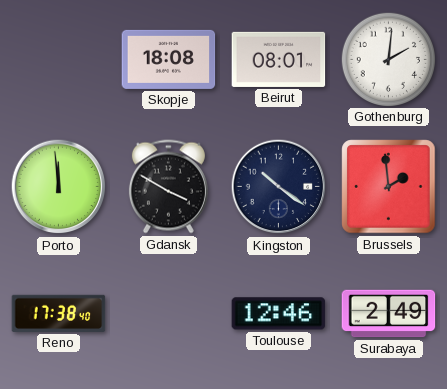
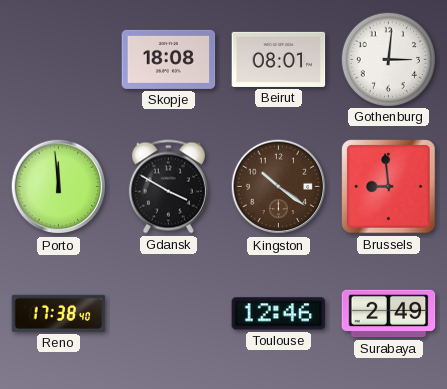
Gothenburg: 2:01 -> 3:01
Kingston dial: navy -> brown
Brussels: 1:59 -> 8:59
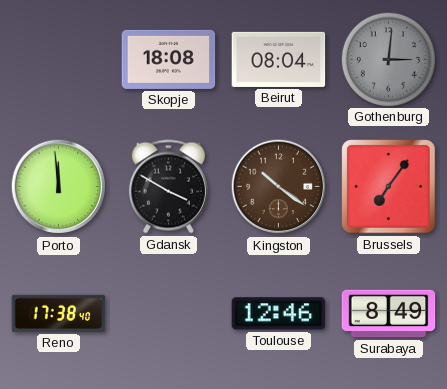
Beirut: 08:01 -> 08:04
Gothenburg dial: white -> grey
Brussels: 8:59 -> 7:06
Surabaya: 2:49 -> 8:49
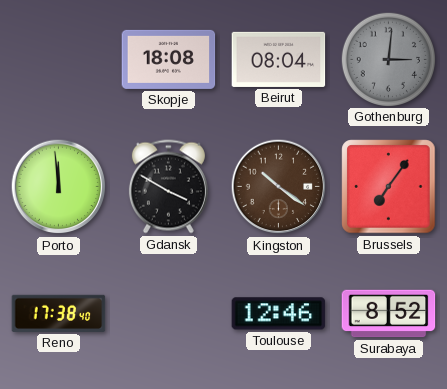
Surabaya: 8:49 -> 8:52
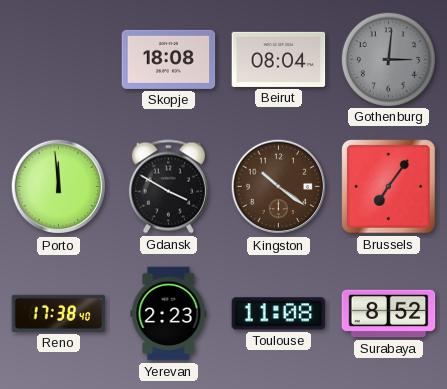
Yerevan: none -> 2:23
Toulouse: 12:46 -> 11:08
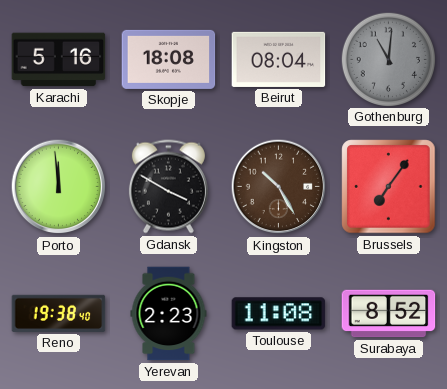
Karachi: none -> 5:16
Gothenburg: 3:01 -> 11:01
Kingston: 10:21 -> 10:25
Reno: 17:38 -> 19:38
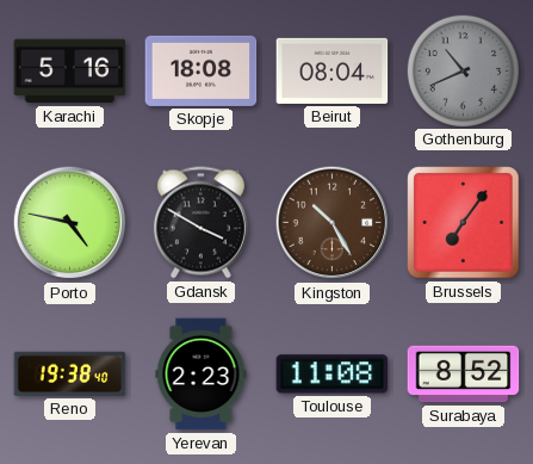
Gothenburg: 11:01 -> 10:41
Porto: 11:59 -> 4:47
